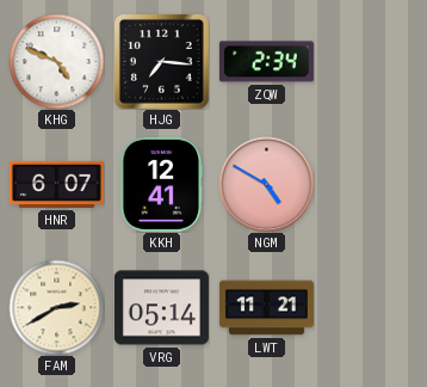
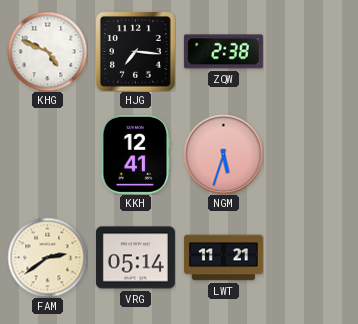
ZQW: 2:34 -> 2:38
HNR: 6:07 -> none
NGM: 4:50 -> 5:33
FAM: 2:40 -> 2:39
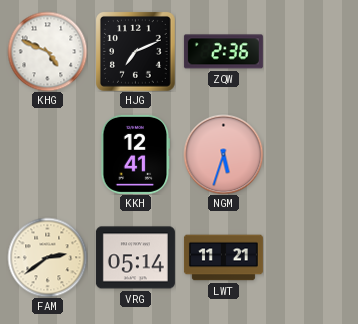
HJG: 7:16 -> 7:11
ZQW: 2:38 -> 2:36
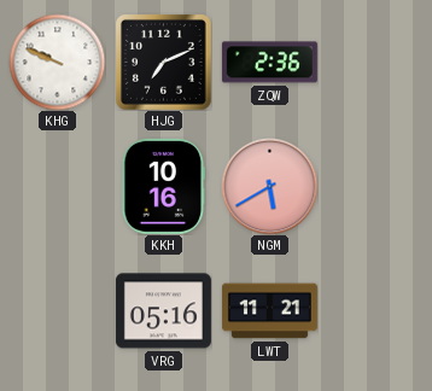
KHG: 4:49 -> 9:49
KKH: 12:41 -> 10:16
NGM: 5:33 -> 5:40
FAM: 2:39 -> none
VRG: 05:14 -> 05:16
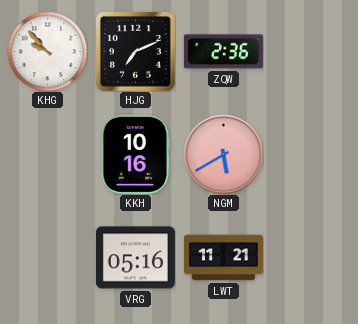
KHG: 9:49 -> 9:53
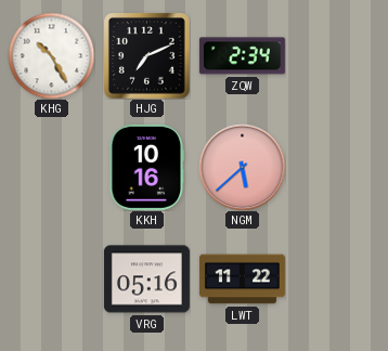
KHG: 9:53 -> 10:25
ZQW: 2:36 -> 2:34
NGM: 5:40 -> 5:38
LWT: 11:21 -> 11:22
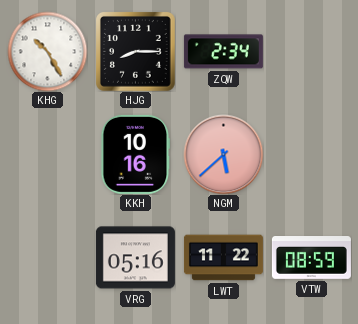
HJG: 7:11 -> 8:15
VTW: none -> 08:59
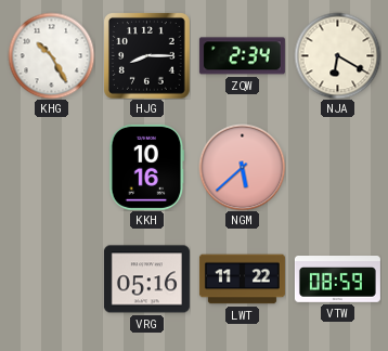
NJA: none -> 6:20
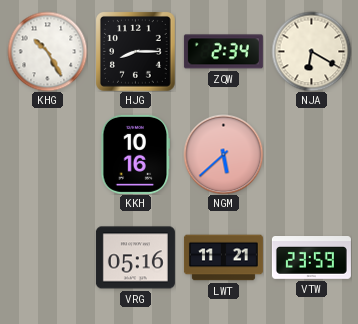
LWT: 11:22 -> 11:21
VTW: 08:59 -> 23:59
